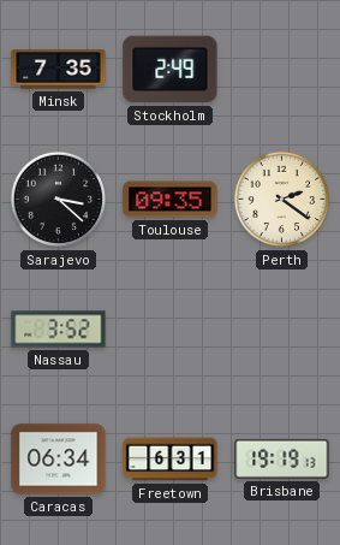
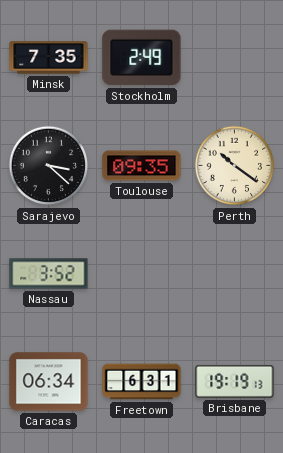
Perth: 2:21 -> 10:21
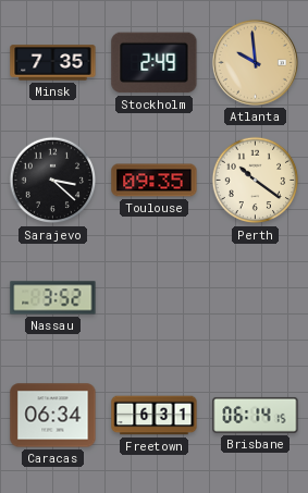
Atlanta: none -> 9:59
Brisbane: 19:19 -> 06:14
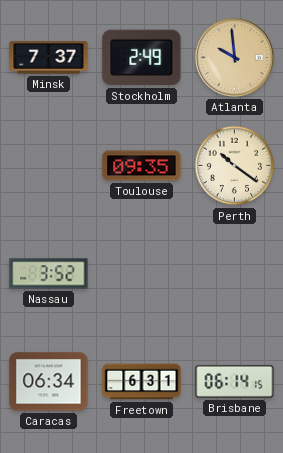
Minsk: 7:35 -> 7:37
Sarajevo: 3:22 -> none
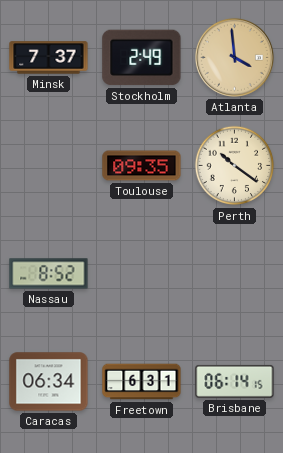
Atlanta: 9:59 -> 3:59
Nassau: 3:52 -> 8:52
